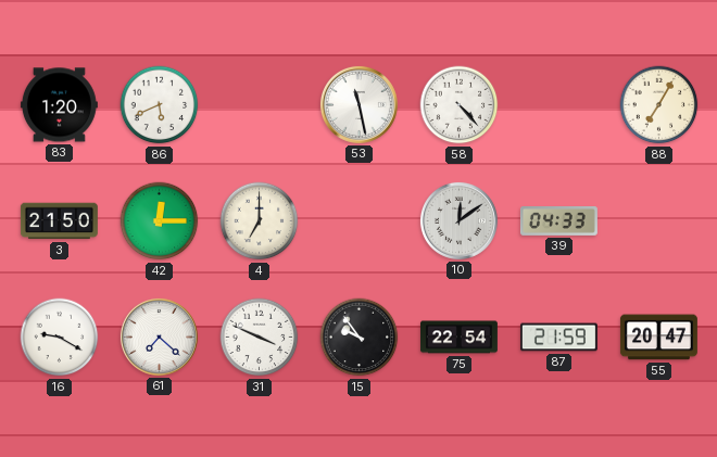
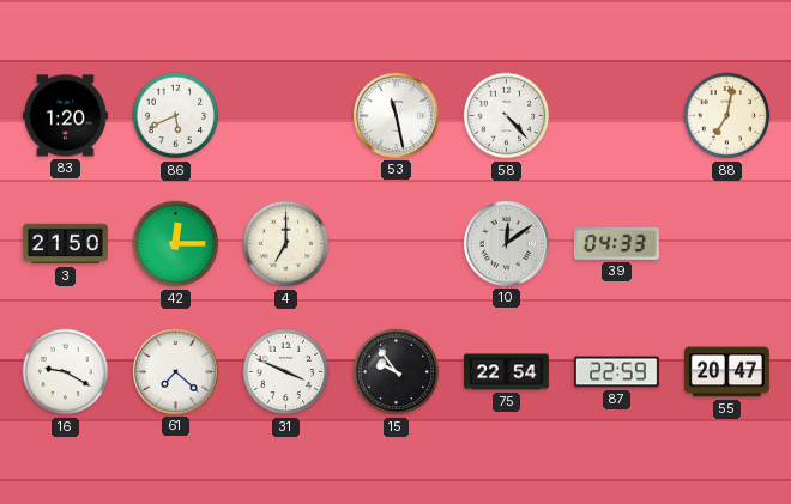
88: 7:05 -> 7:02
87: 21:59 -> 22:59
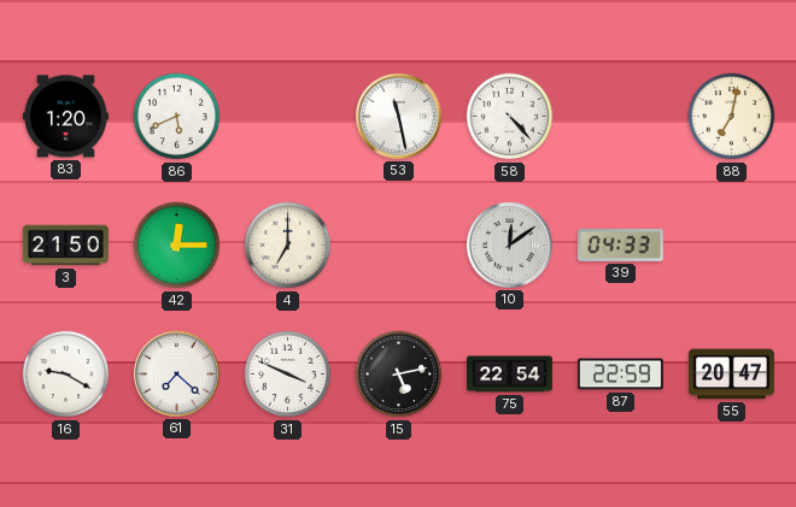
15: 9:54 -> 5:13
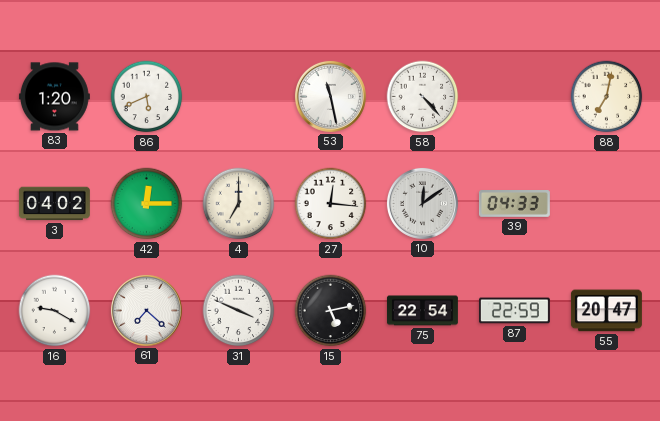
3: 21:50 -> 04:02
27: none -> 12:16
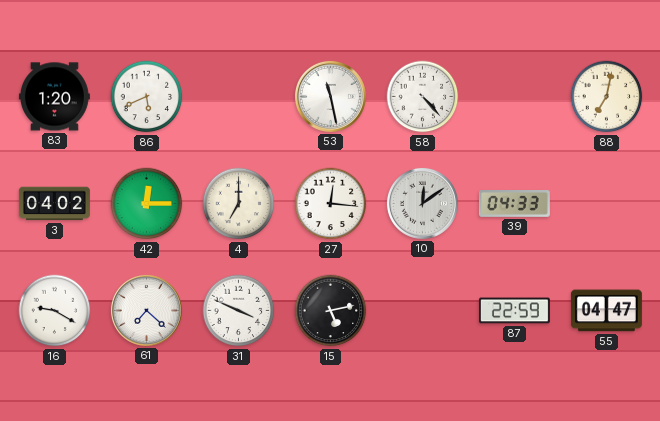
75: 22:54 -> none
55: 20:47 -> 04:47
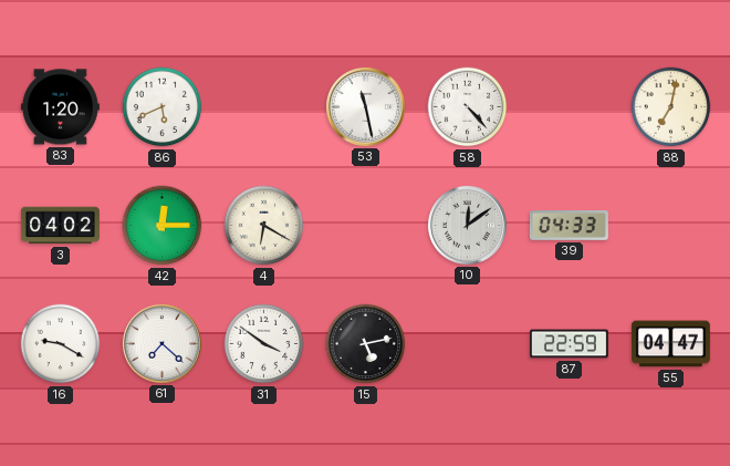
4: 7:00 -> 6:20
27: 12:16 -> none
31: 3:49 -> 3:51
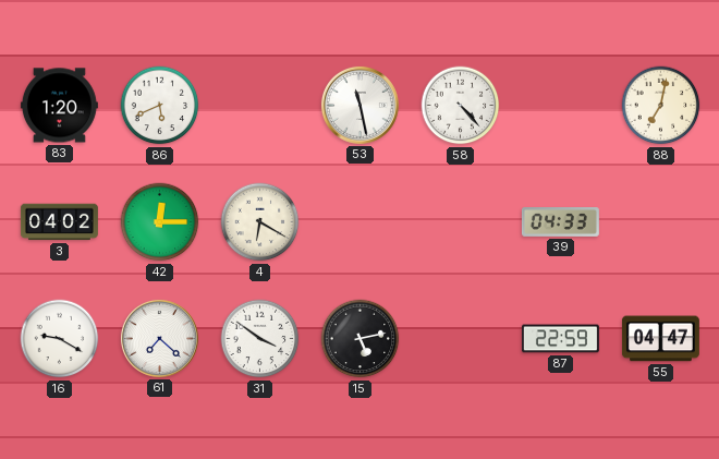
10: 12:09 -> none
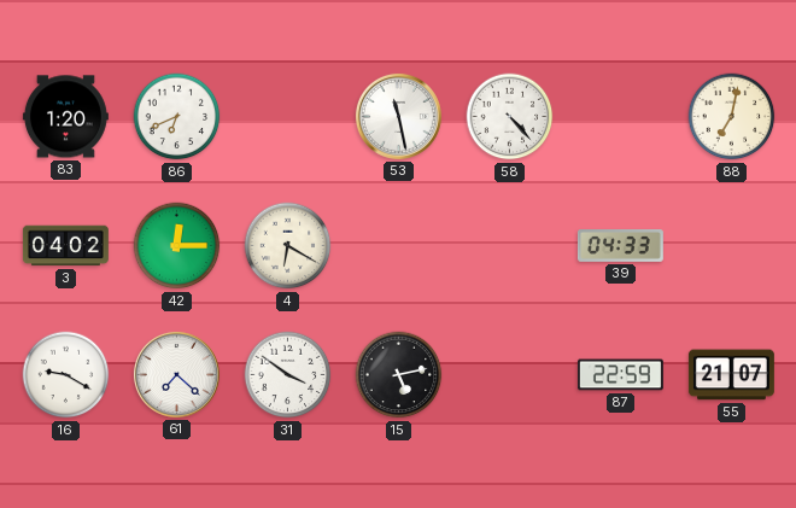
86: 5:41 -> 6:41
55: 04:47 -> 21:07
